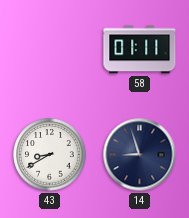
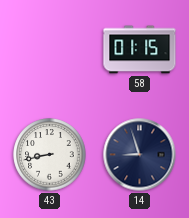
58: 01:11 -> 01:15
43: 8:40 -> 8:43
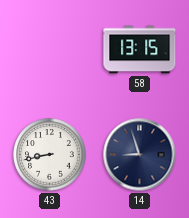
58: 01:15 -> 13:15
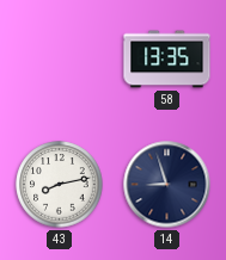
58: 13:15 -> 13:35
43: 8:43 -> 8:13
